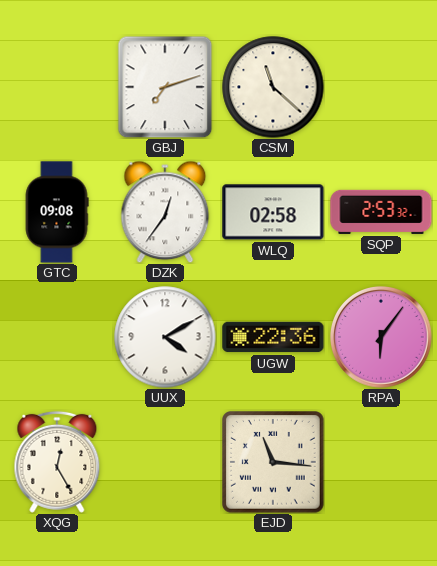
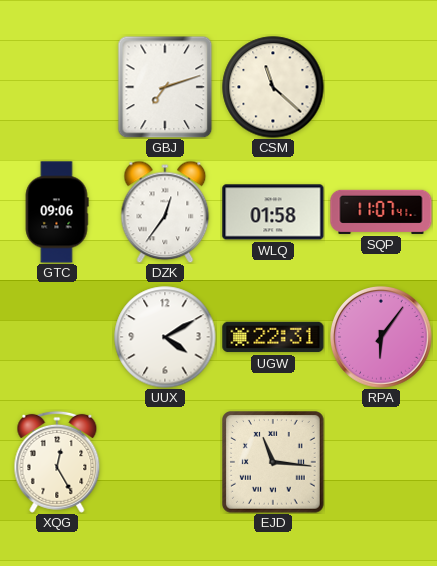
GTC: 09:08 -> 09:06
WLQ: 02:58 -> 01:58
SQP: 2:53 -> 11:07
UGW: 22:36 -> 22:31
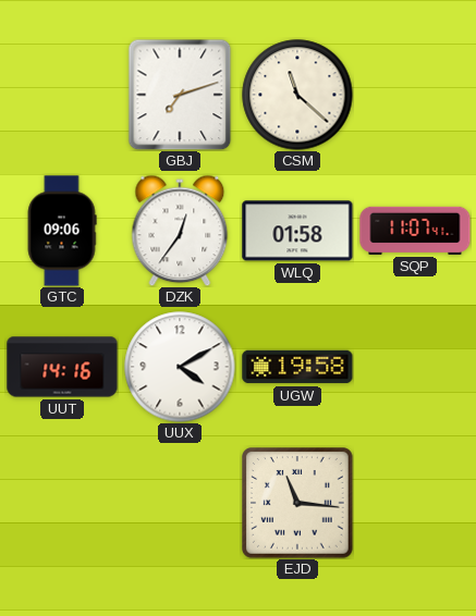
UUT: none -> 14:16
UGW: 22:31 -> 19:58
RPA: 6:06 -> none
XQG: 12:25 -> none
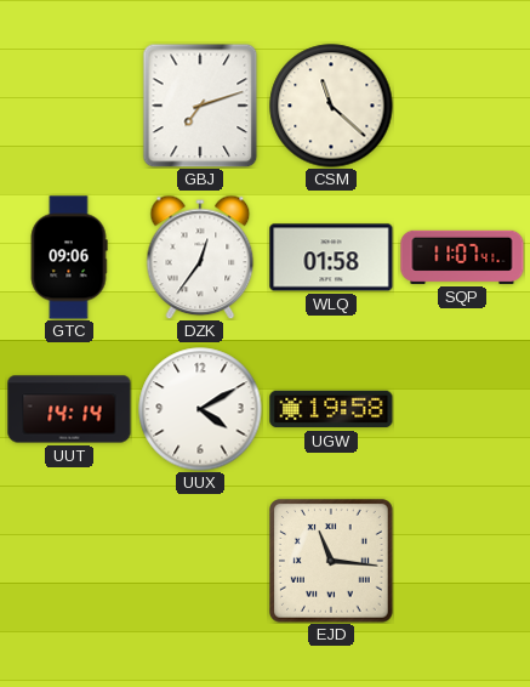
UUT: 14:16 -> 14:14
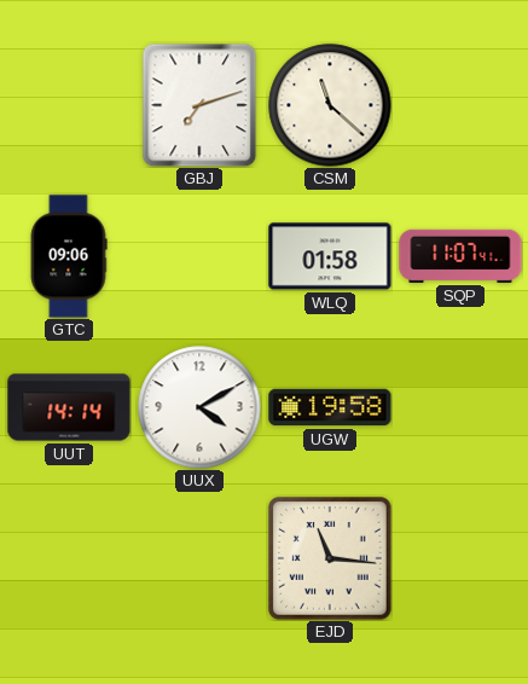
DZK: 12:36 -> none
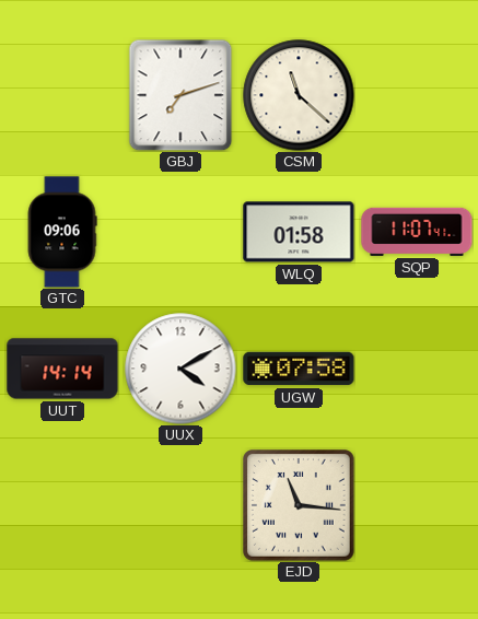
UGW: 19:58 -> 07:58
